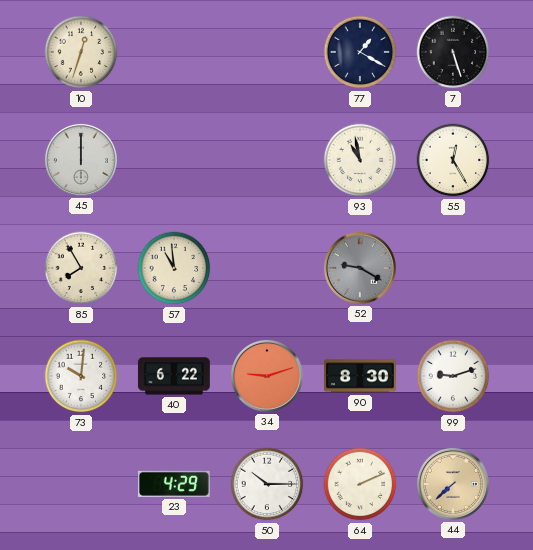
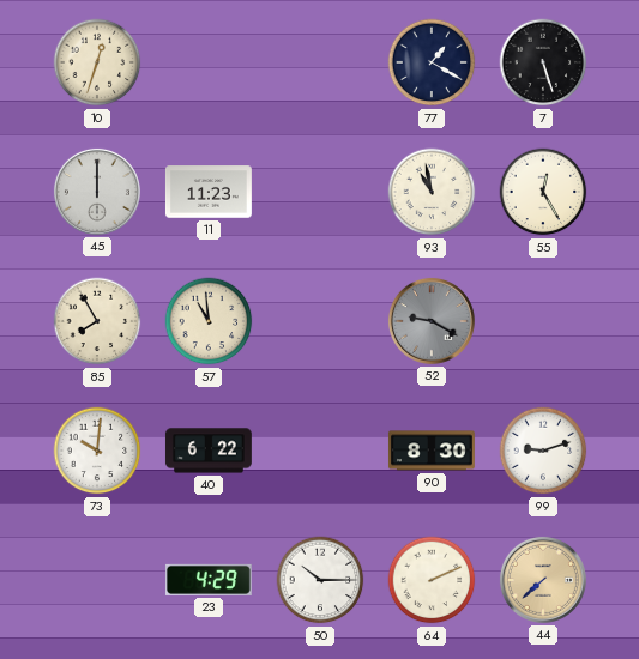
11: none -> 11:23
34: 9:12 -> none
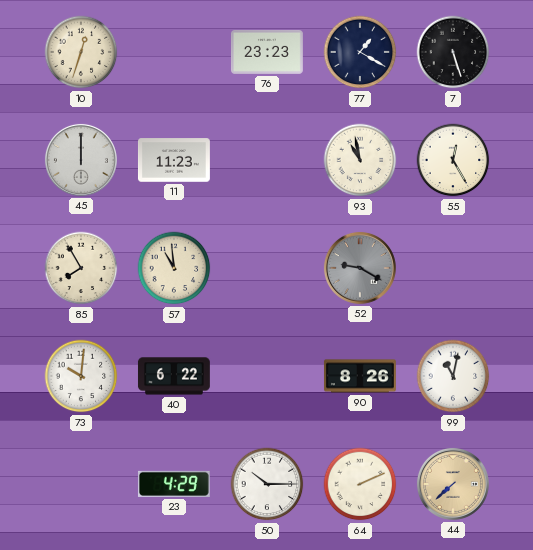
76: none -> 23:23
90: 8:30 -> 8:26
99: 9:12 -> 11:02
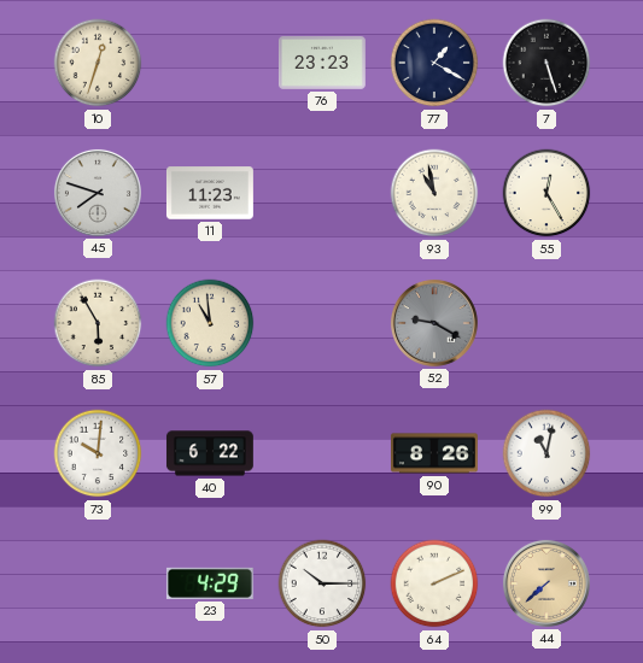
45: 12:00 -> 7:48
85: 7:55 -> 5:55
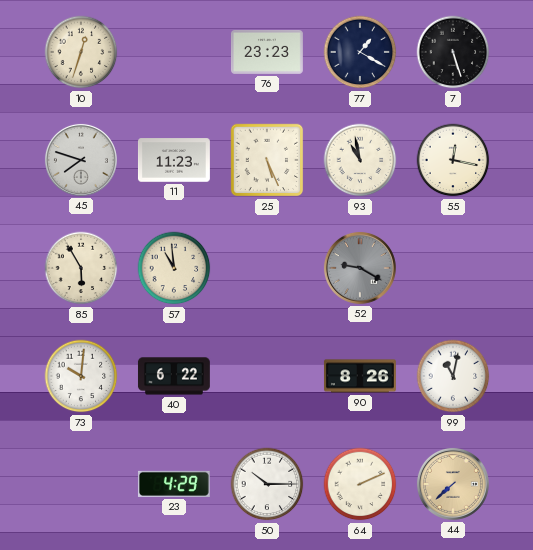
25: none -> 5:26
55: 12:25 -> 12:17
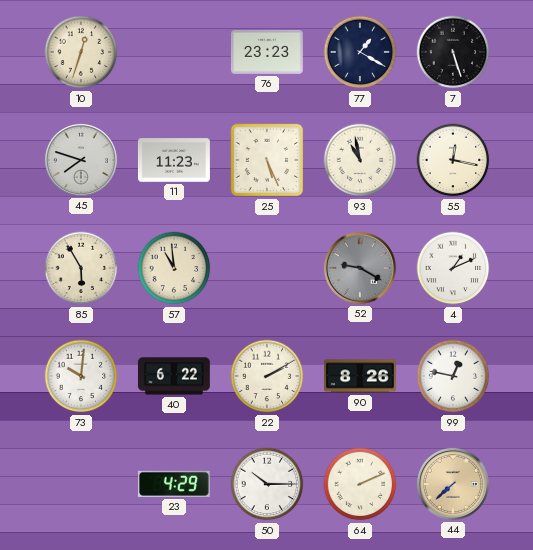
4: none -> 1:11
22: none -> 2:10
99: 11:02 -> 12:47
